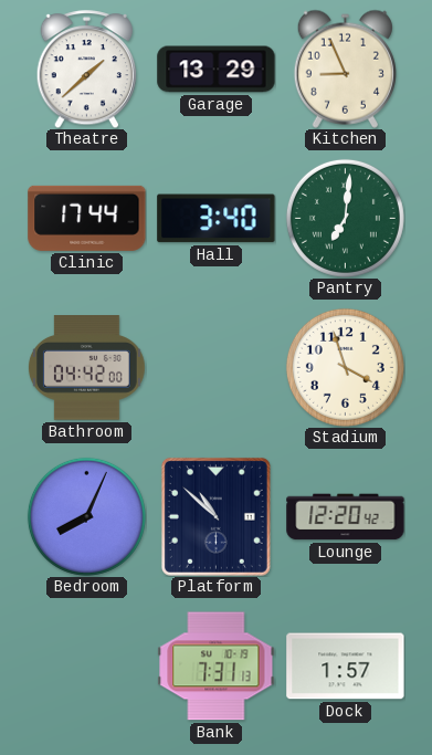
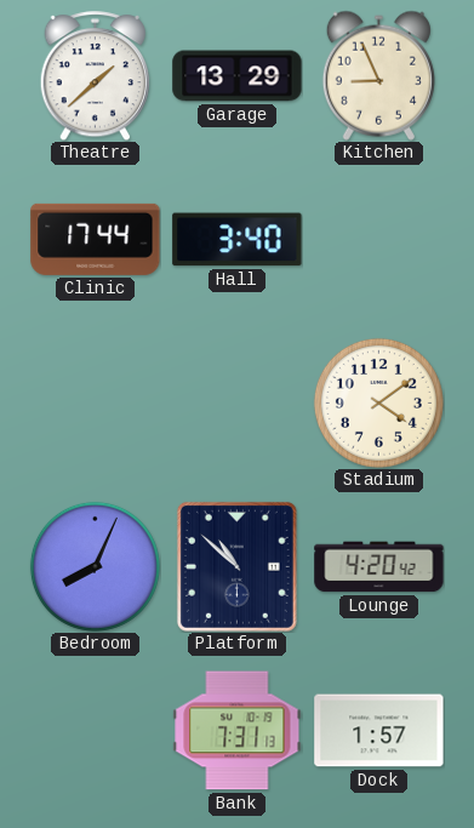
Pantry: 7:01 -> none
Bathroom: 04:42 -> none
Stadium: 3:57 -> 4:09
Lounge: 12:20 -> 4:20
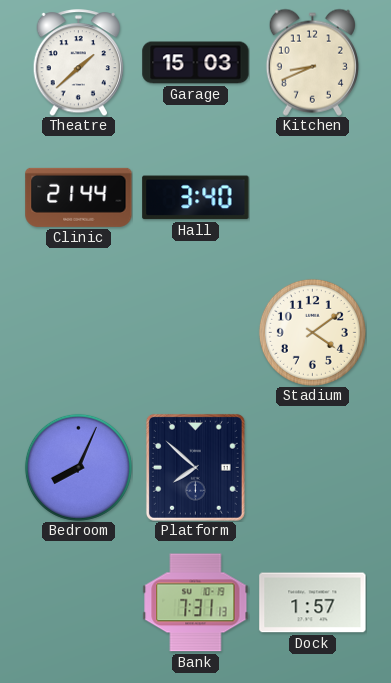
Garage: 13:29 -> 15:03
Kitchen: 8:56 -> 8:41
Clinic: 17:44 -> 21:44
Platform: 10:52 -> 7:52
Lounge: 4:20 -> none
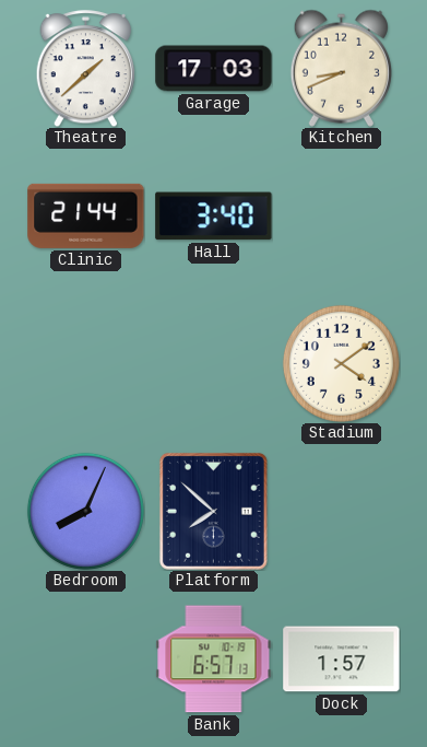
Garage: 15:03 -> 17:03
Bank: 7:31 -> 6:57
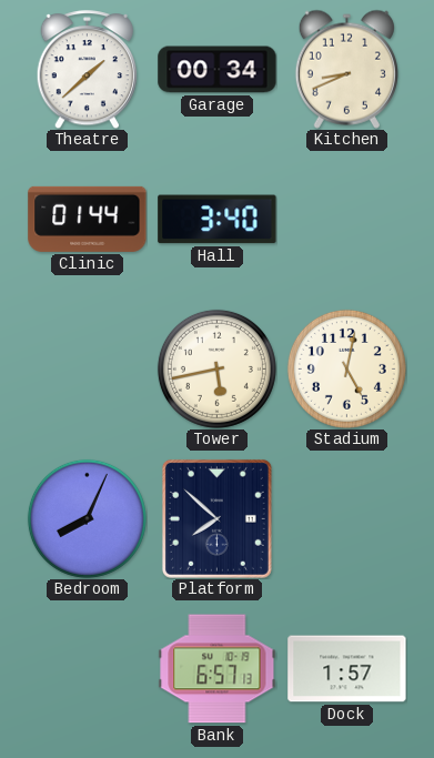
Garage: 17:03 -> 00:34
Clinic: 21:44 -> 01:44
Tower: none -> 5:43
Stadium: 4:09 -> 5:02
